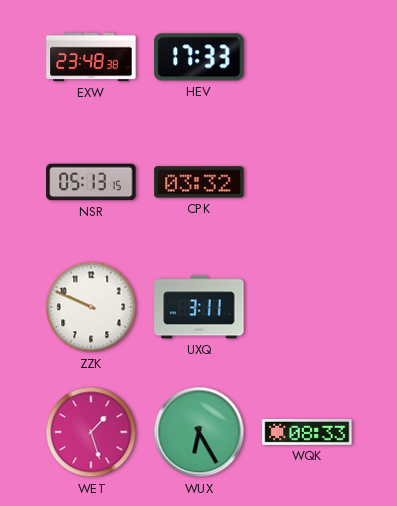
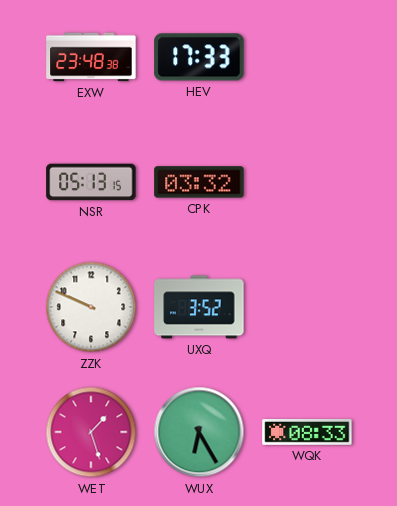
UXQ: 3:11 -> 3:52
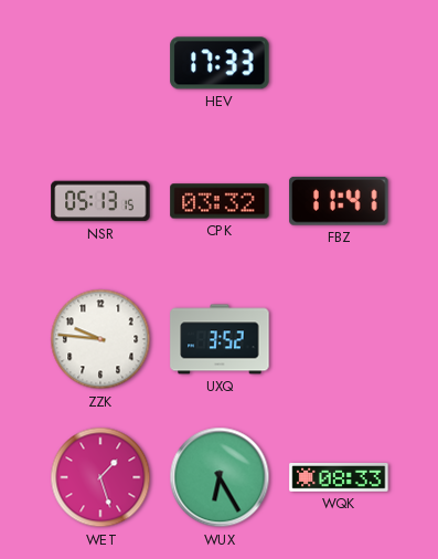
EXW: 23:48 -> none
FBZ: none -> 11:41
ZZK: 9:49 -> 9:46
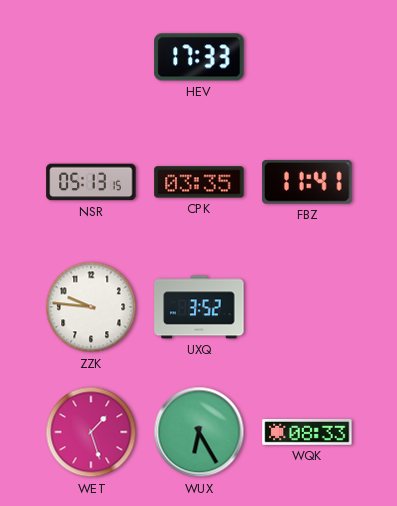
CPK: 03:32 -> 03:35
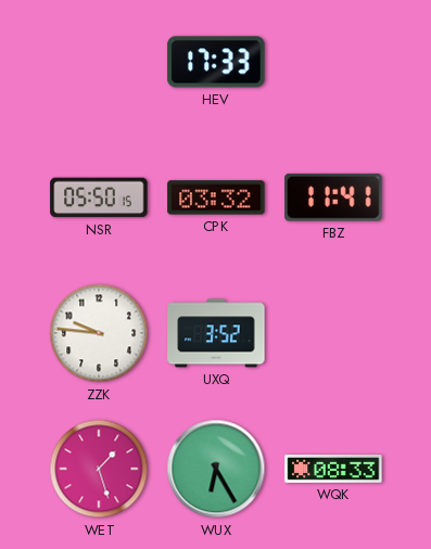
NSR: 05:13 -> 05:50
CPK: 03:35 -> 03:32
